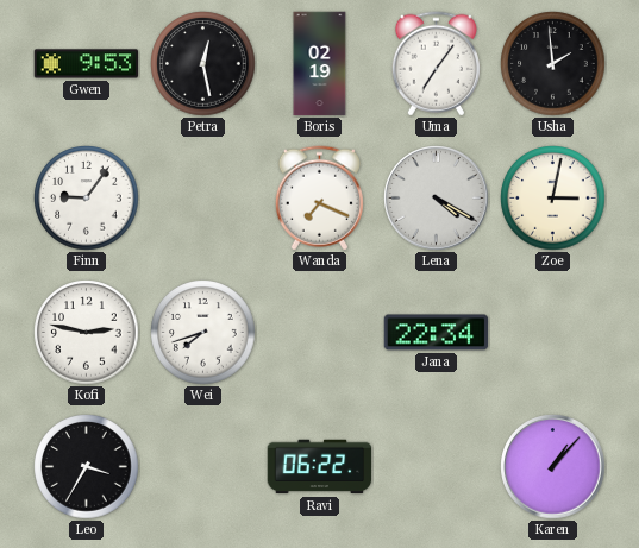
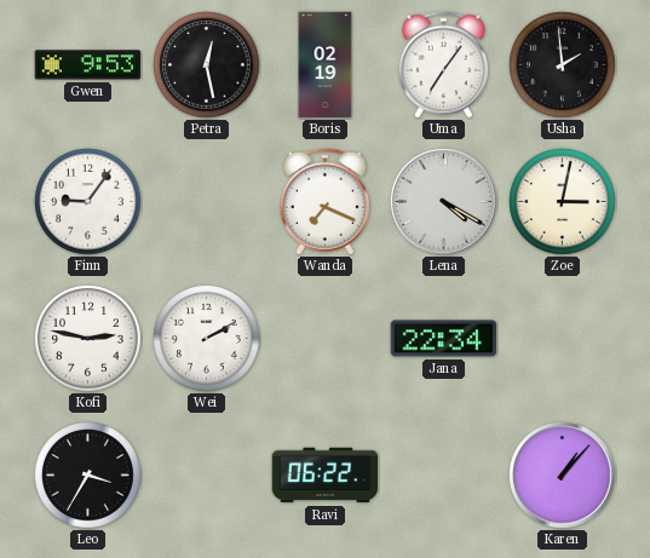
Wei: 7:42 -> 2:10
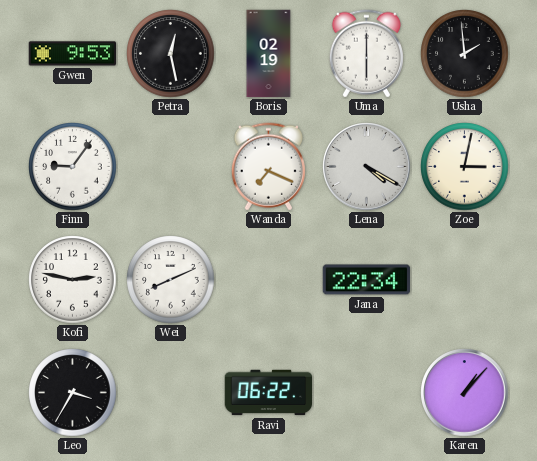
Uma: 7:06 -> 6:00
Wei: 2:10 -> 8:11
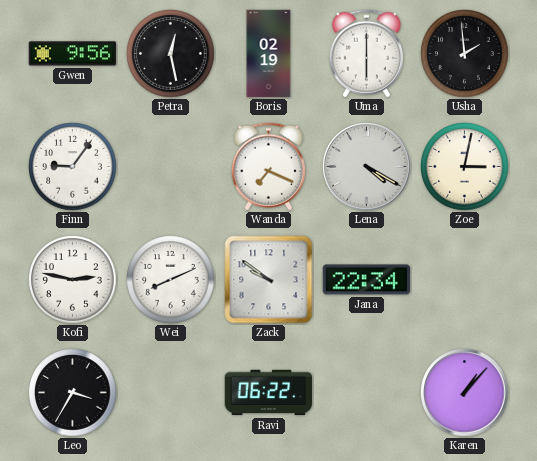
Gwen: 9:53 -> 9:56
Zack: none -> 9:51
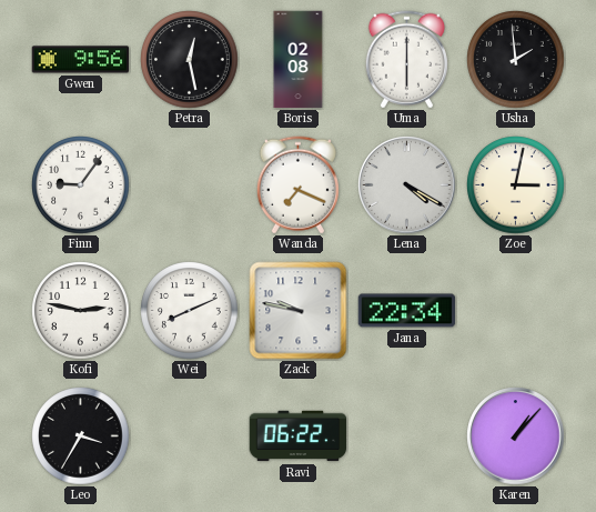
Boris: 02:19 -> 02:08
Zack: 9:51 -> 9:47
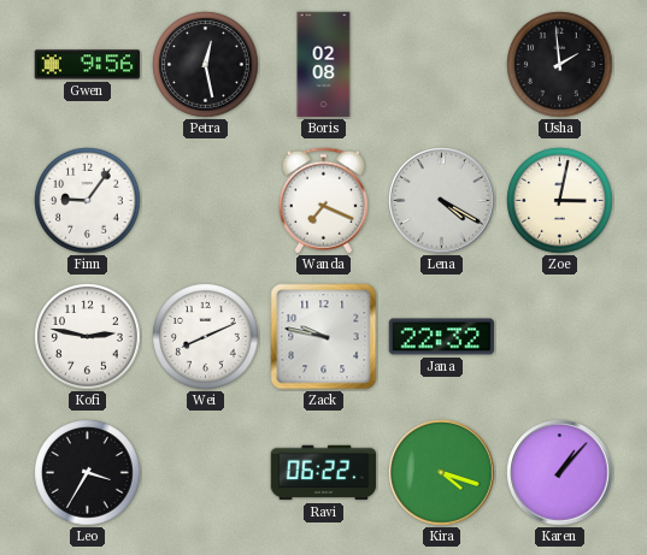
Uma: 6:00 -> none
Jana: 22:34 -> 22:32
Kira: none -> 4:18
